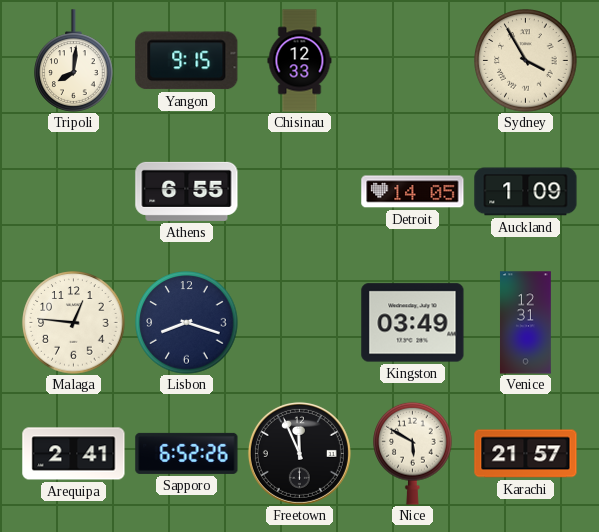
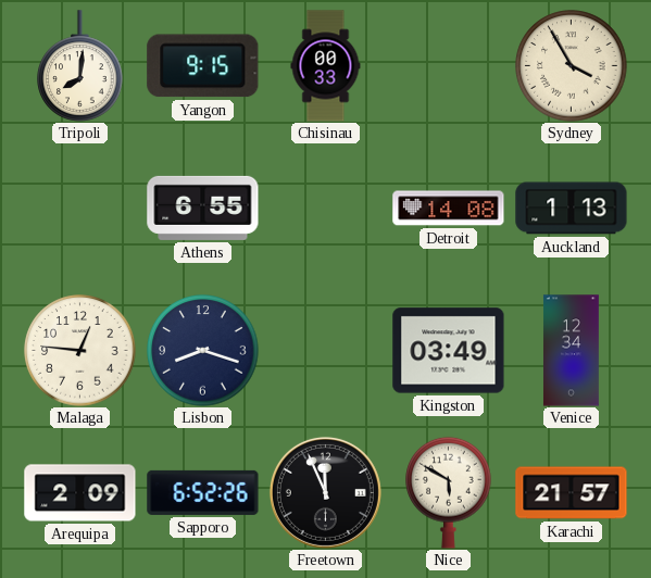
Chisinau: 12:33 -> 00:33
Detroit: 14:05 -> 14:08
Auckland: 1:09 -> 1:13
Venice: 12:31 -> 12:34
Arequipa: 2:41 -> 2:09
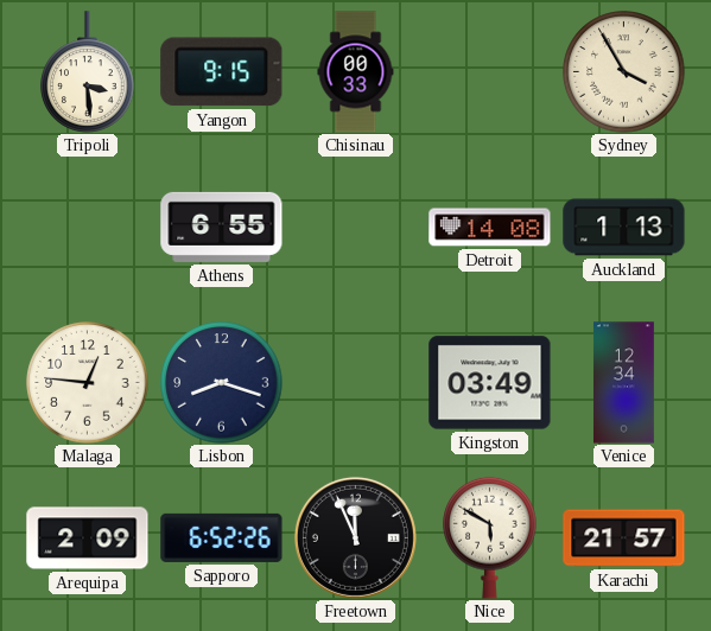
Tripoli: 8:01 -> 3:29
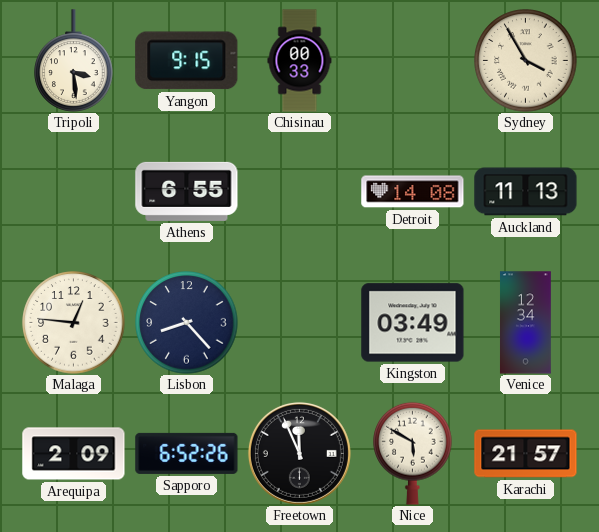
Auckland: 1:13 -> 11:13
Lisbon: 8:18 -> 8:23
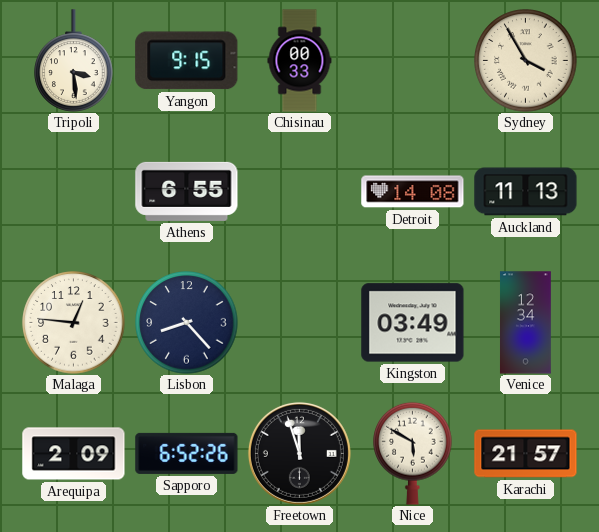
Freetown: 11:56 -> 11:57
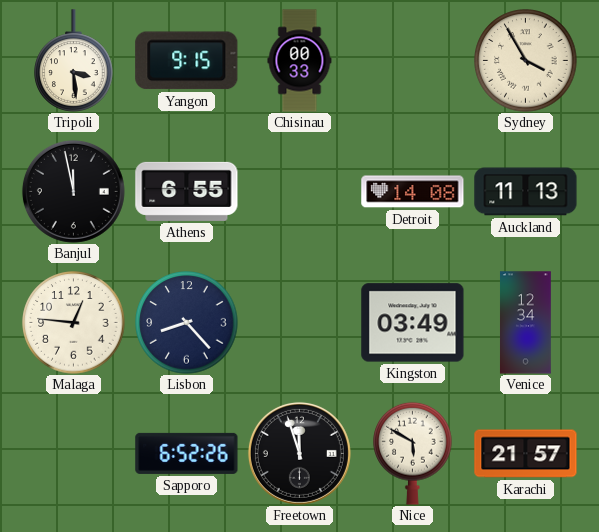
Banjul: none -> 11:58
Arequipa: 2:09 -> none
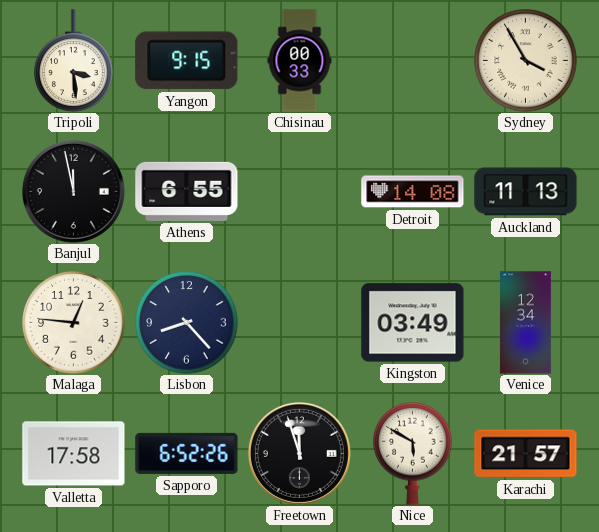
Valletta: none -> 17:58
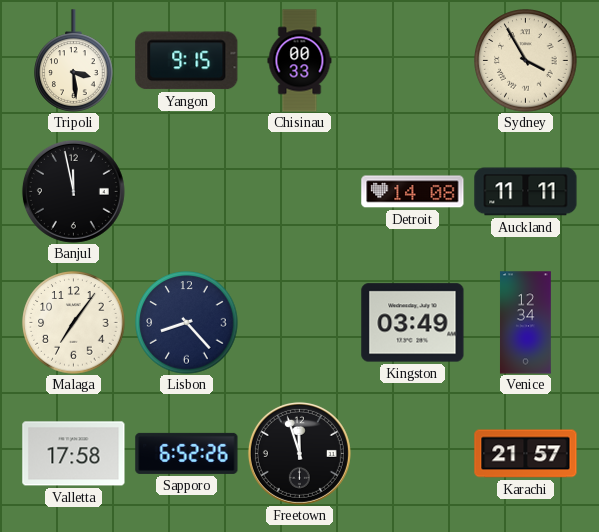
Athens: 6:55 -> none
Auckland: 11:13 -> 11:11
Malaga: 12:46 -> 7:06
Nice: 5:50 -> none
